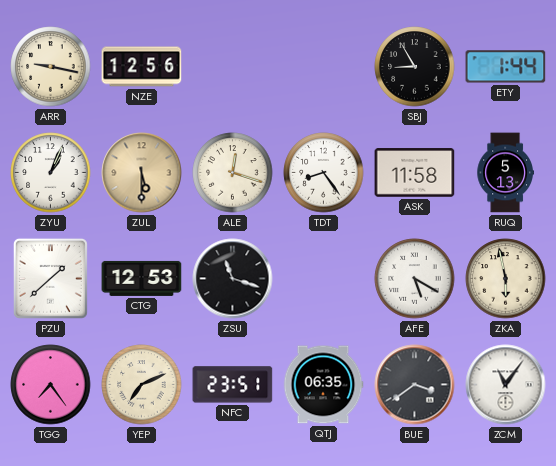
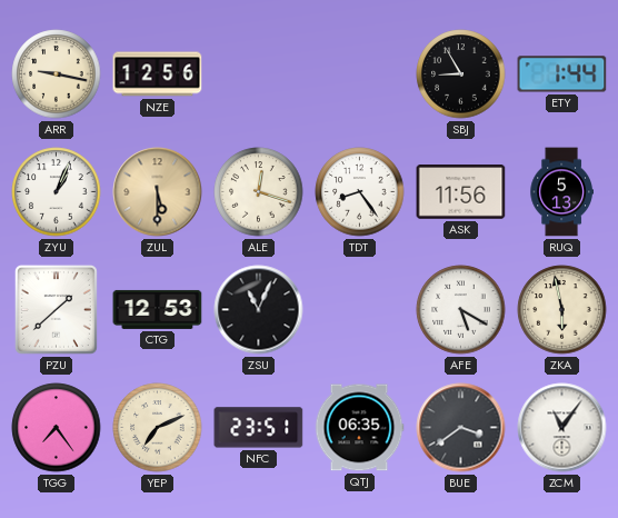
ASK: 11:58 -> 11:56
ZSU: 11:18 -> 11:04
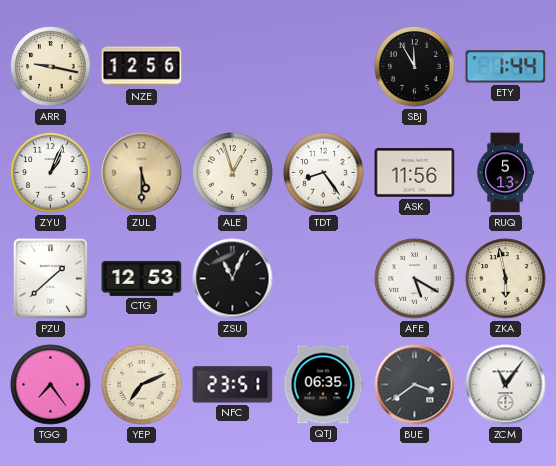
SBJ: 8:55 -> 11:55
ALE: 12:18 -> 12:57
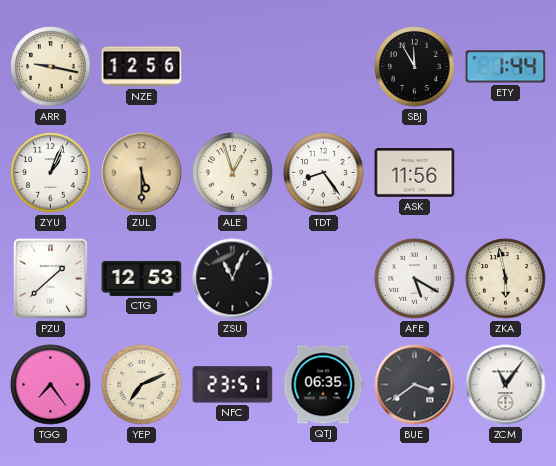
RUQ: 5:13 -> none
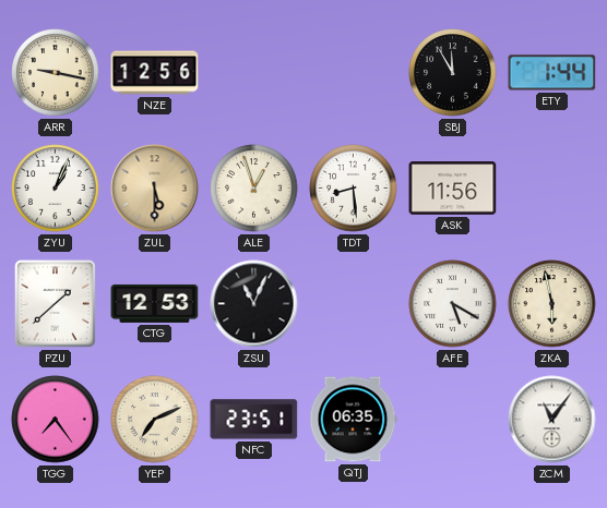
TDT: 8:24 -> 8:29
BUE: 3:39 -> none
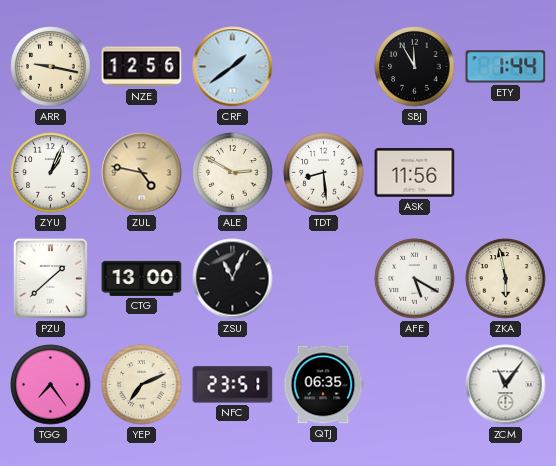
CRF: none -> 1:39
ZUL: 5:30 -> 4:47
ALE: 12:57 -> 2:50
CTG: 12:53 -> 13:00
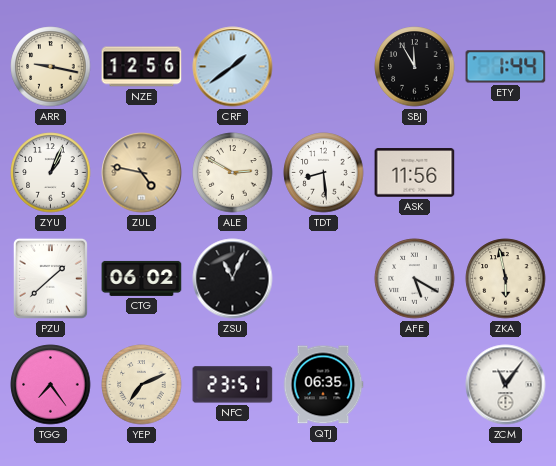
CTG: 13:00 -> 06:02
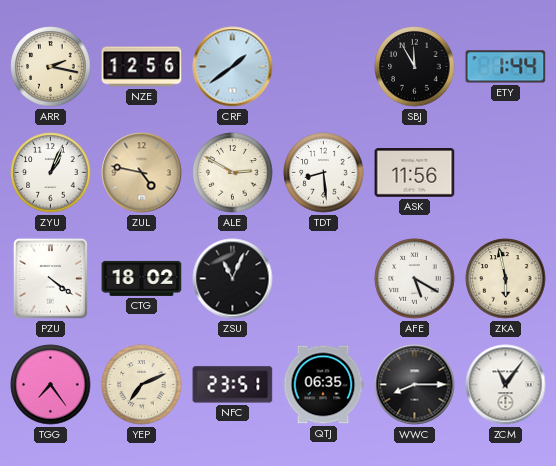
ARR: 9:17 -> 2:17
PZU: 1:38 -> 4:21
CTG: 06:02 -> 18:02
WWC: none -> 8:15
